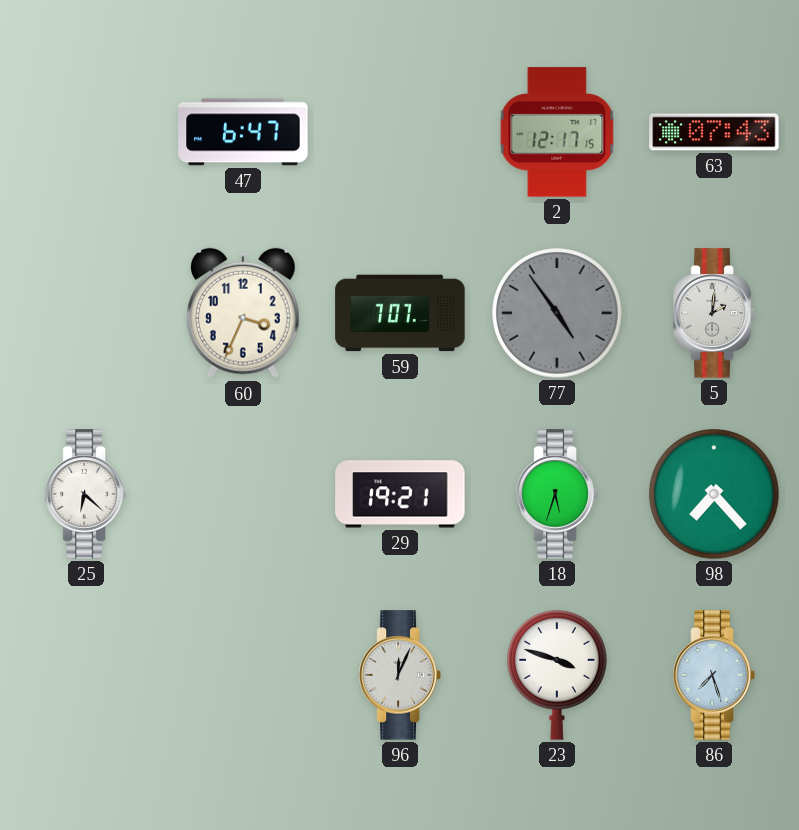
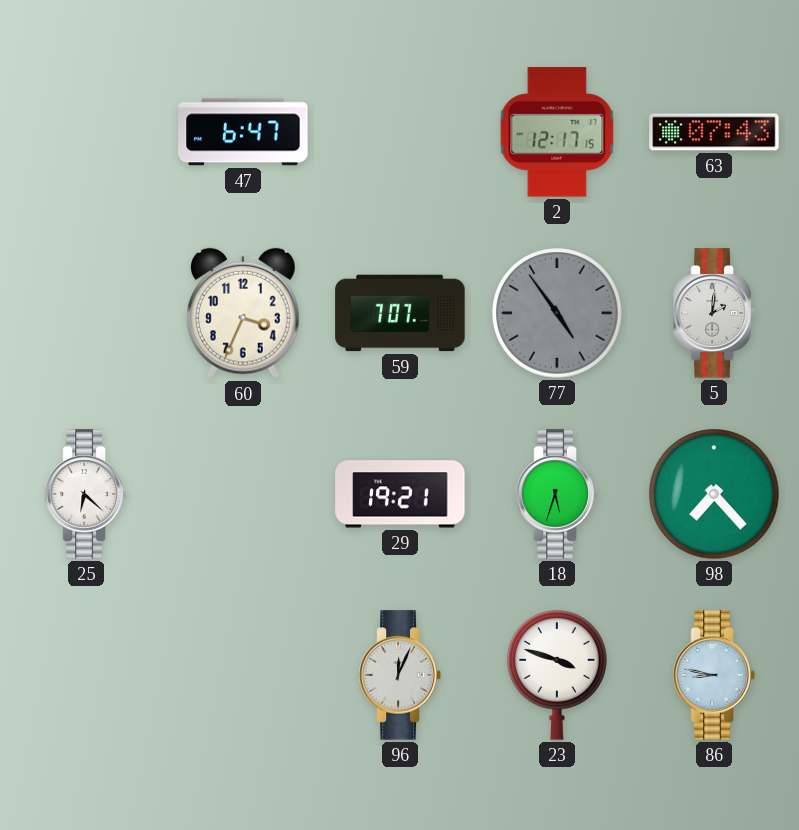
86: 7:27 -> 8:47
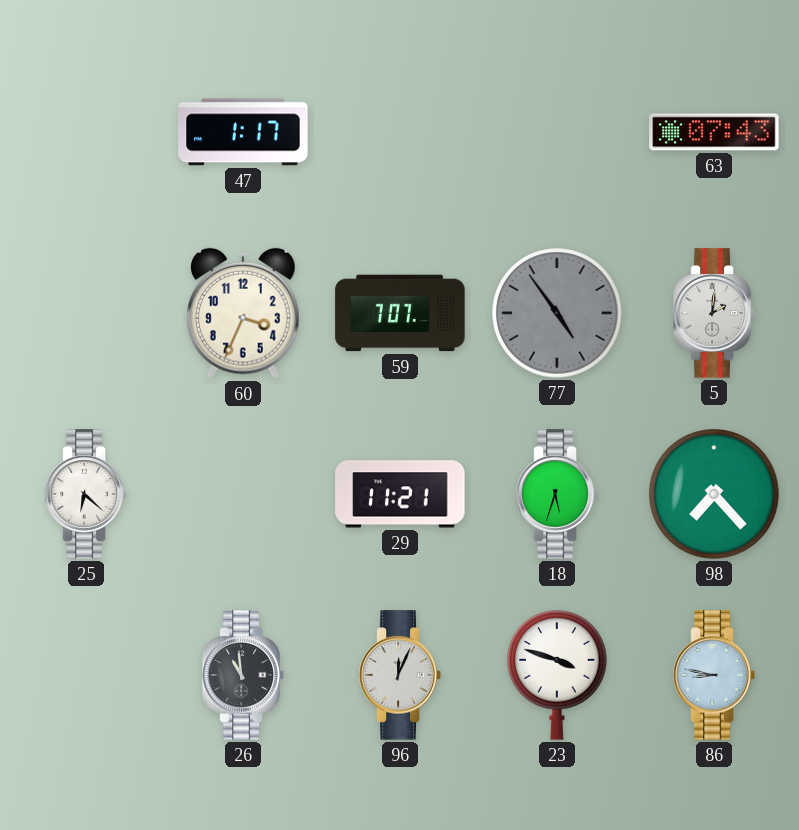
47: 6:47 -> 1:17
2: 12:17 -> none
29: 19:21 -> 11:21
26: none -> 10:59
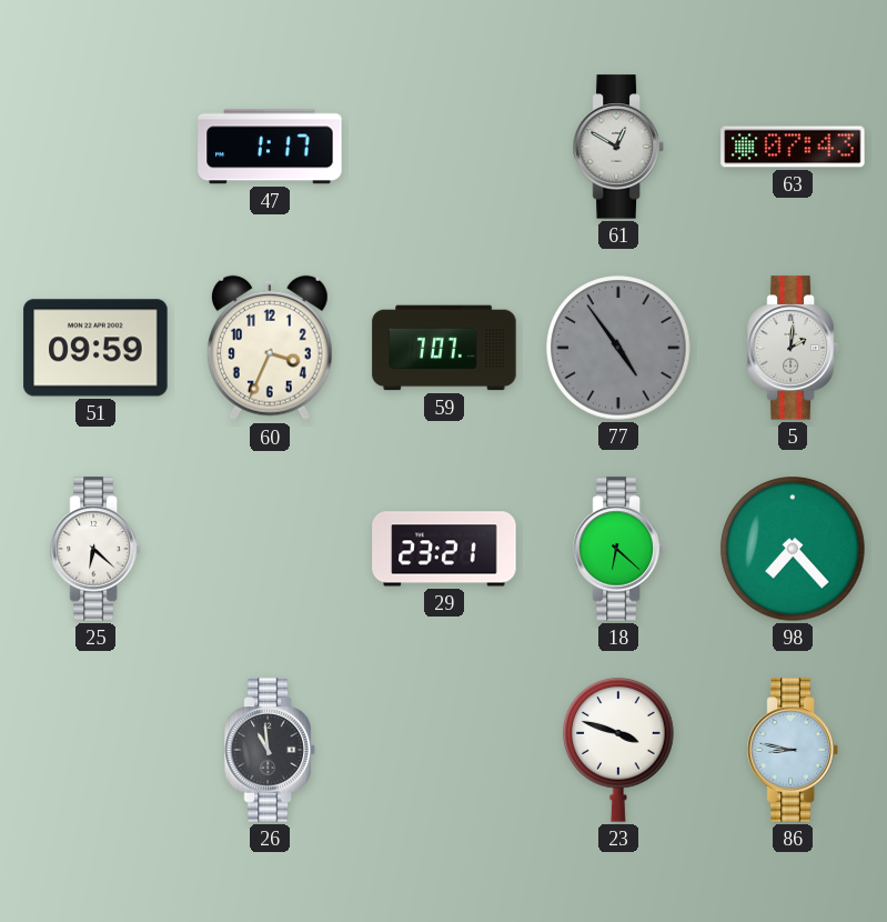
61: none -> 12:50
51: none -> 09:59
29: 11:21 -> 23:21
18: 5:33 -> 6:22
96: 12:04 -> none
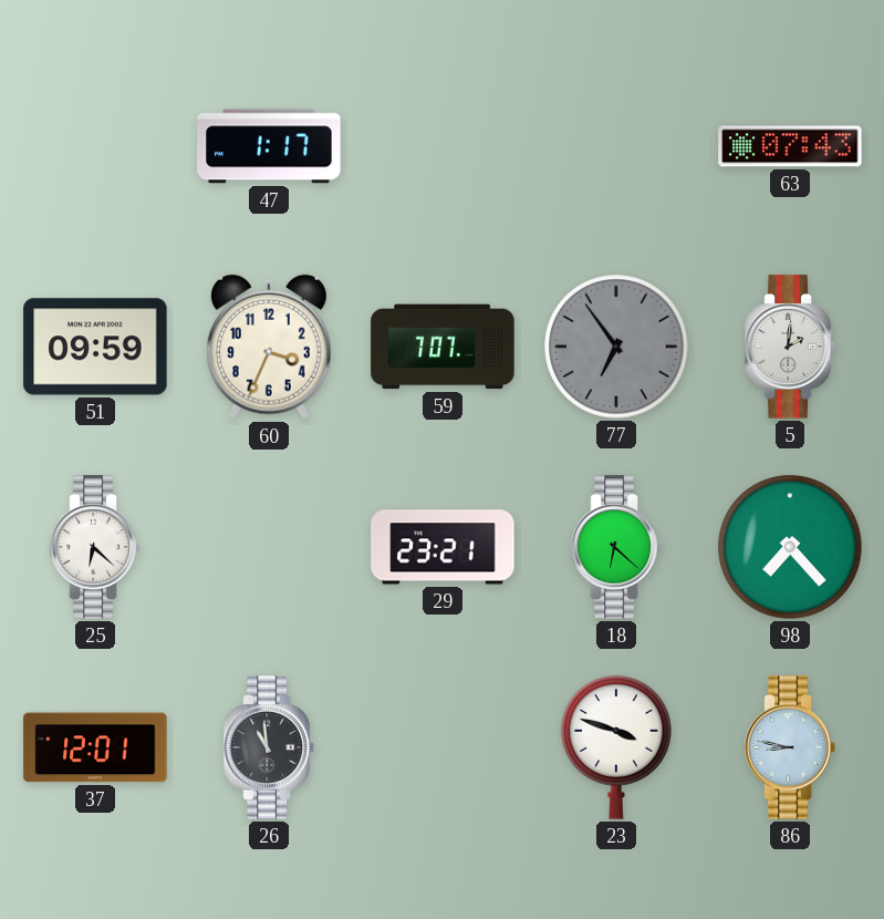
61: 12:50 -> none
77: 4:54 -> 6:54
37: none -> 12:01
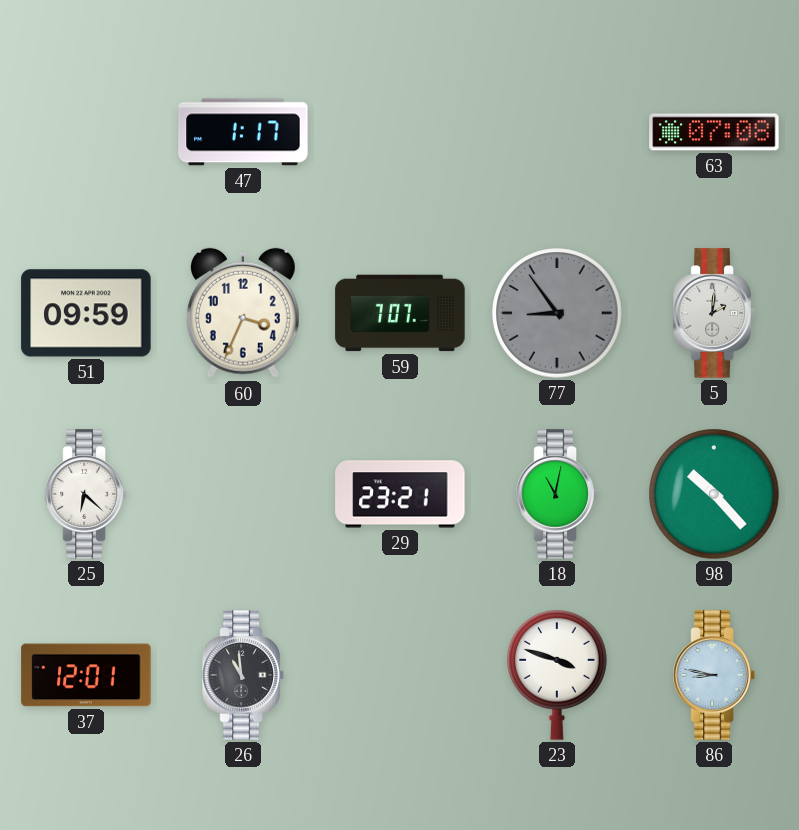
63: 07:43 -> 07:08
77: 6:54 -> 8:54
18: 6:22 -> 11:02
98: 7:23 -> 10:23
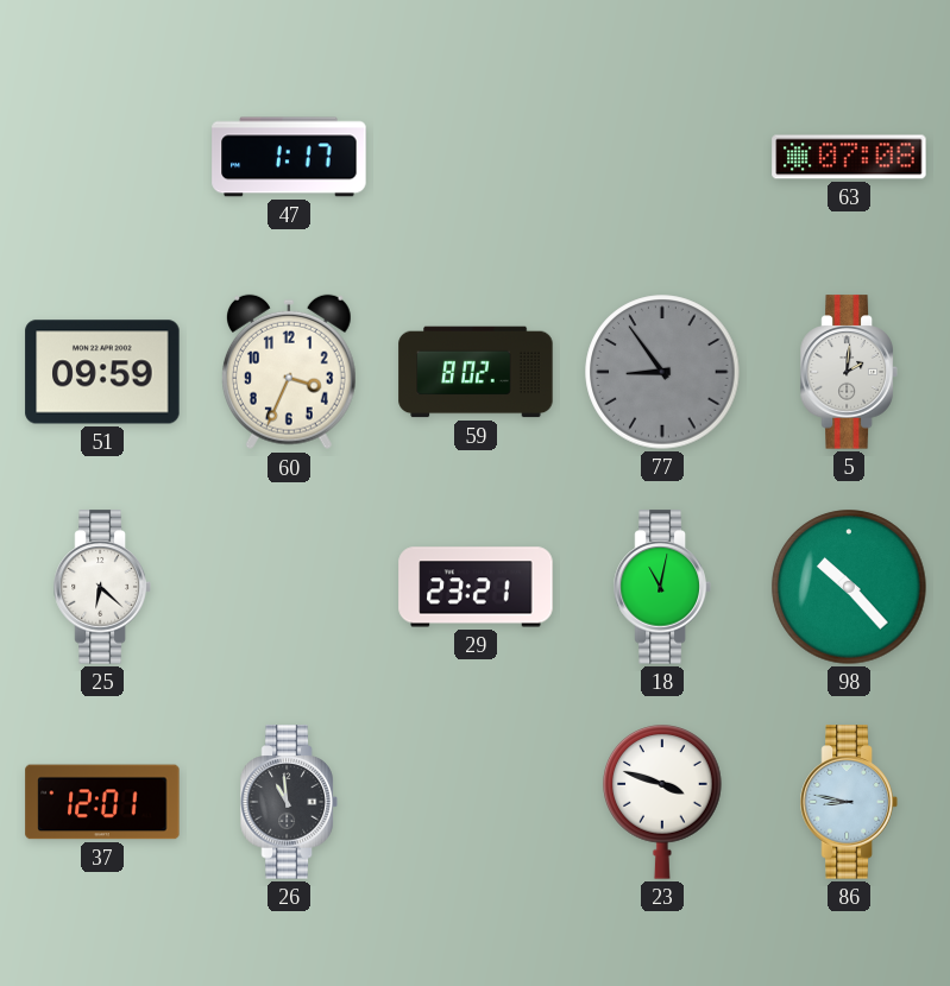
59: 7:07 -> 8:02
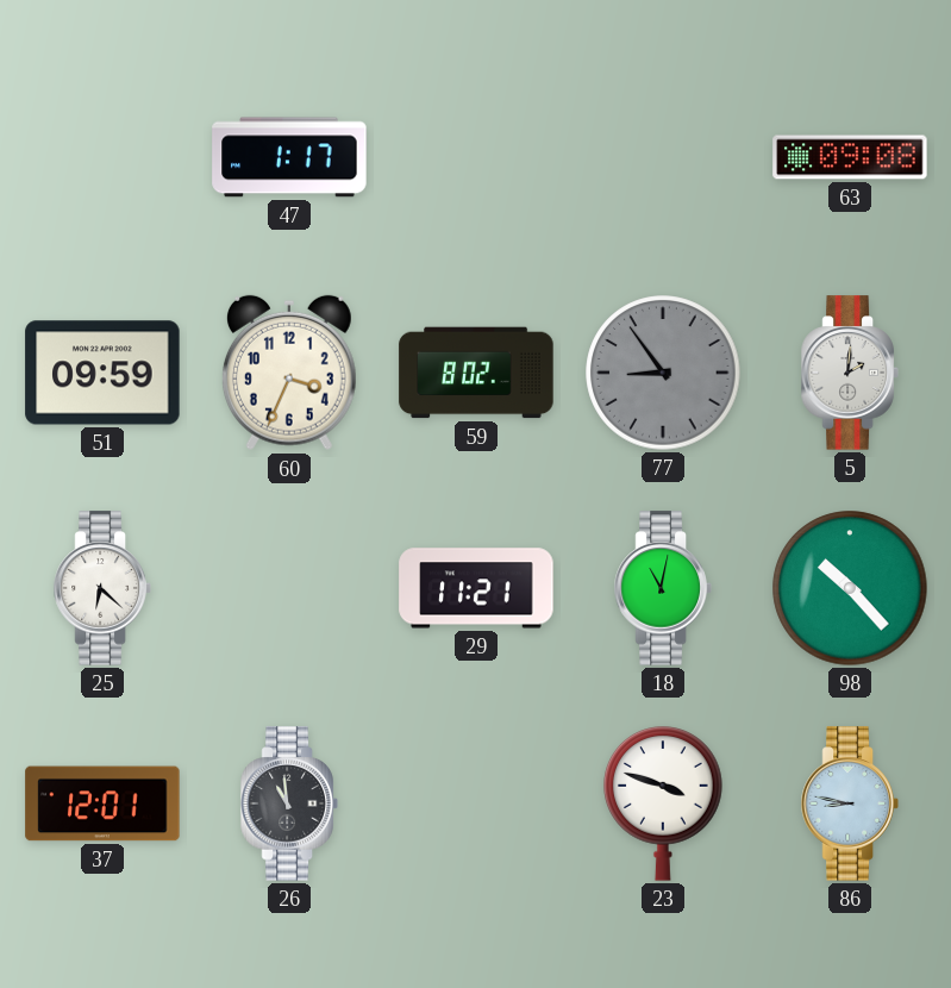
63: 07:08 -> 09:08
29: 23:21 -> 11:21
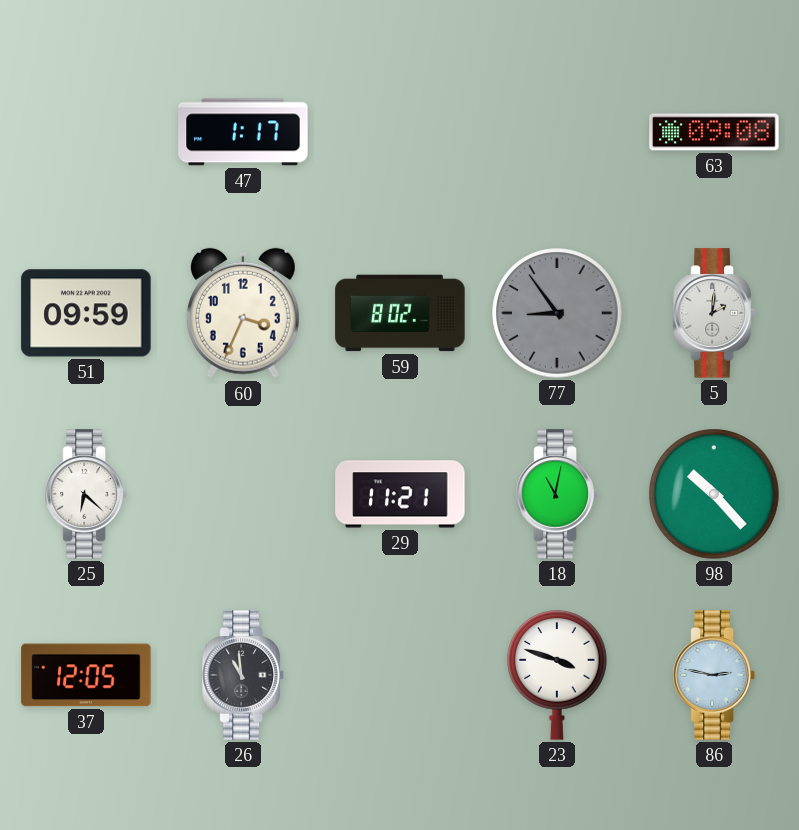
37: 12:01 -> 12:05
86: 8:47 -> 2:47
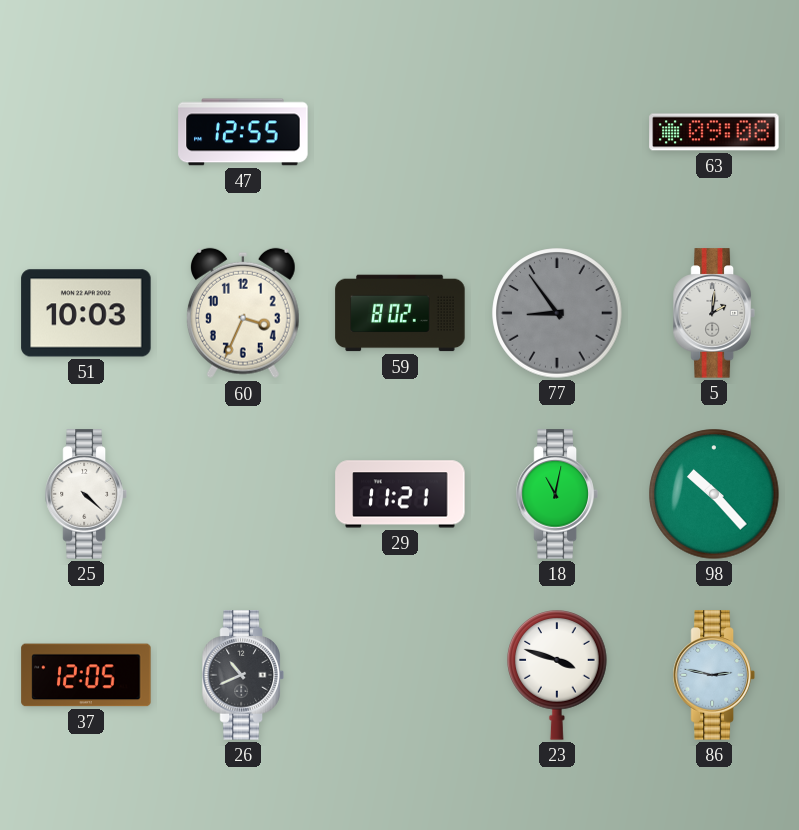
47: 1:17 -> 12:55
51: 09:59 -> 10:03
25: 6:22 -> 4:22
26: 10:59 -> 10:41
